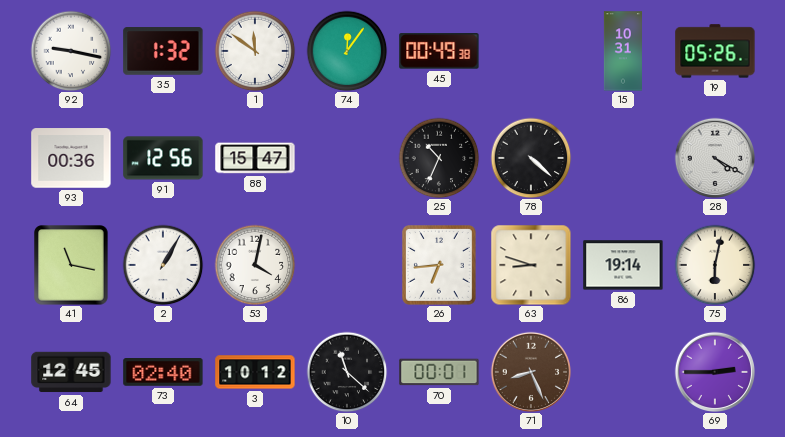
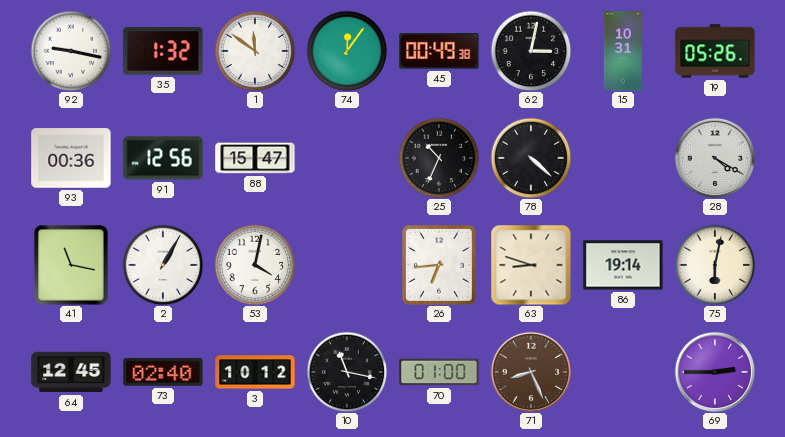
62: none -> 3:02
10: 11:22 -> 11:17
70: 00:01 -> 01:00
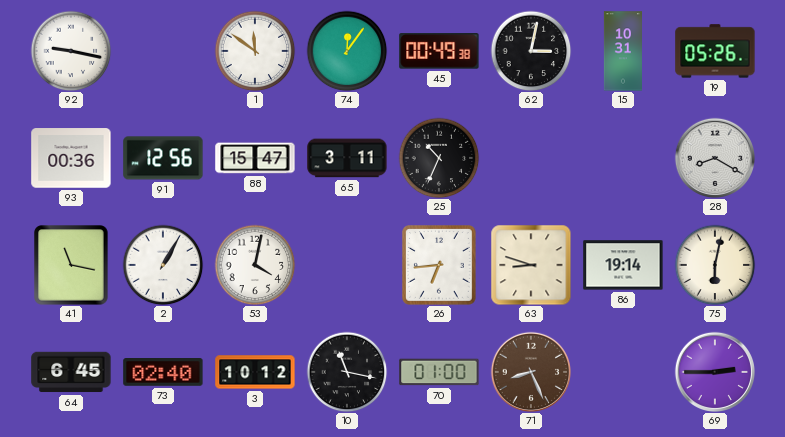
35: 1:32 -> none
65: none -> 3:11
78: 4:22 -> none
28: 4:20 -> 8:20
64: 12:45 -> 6:45
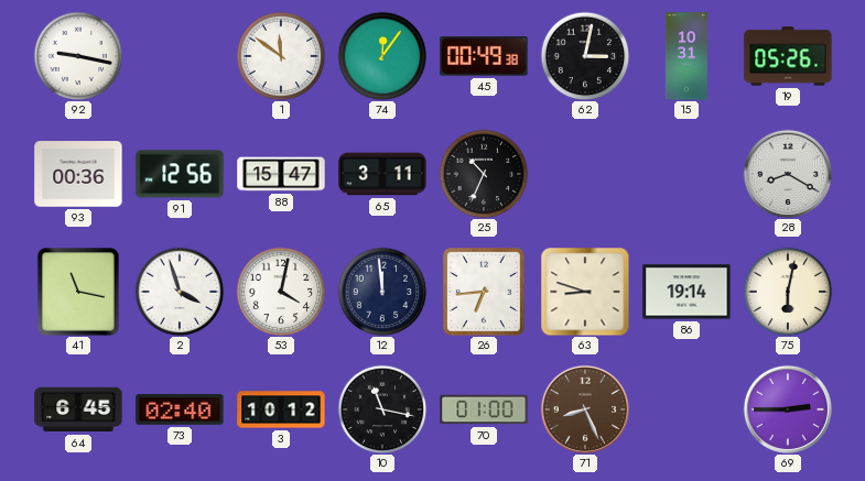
2: 1:05 -> 3:57
12: none -> 11:59
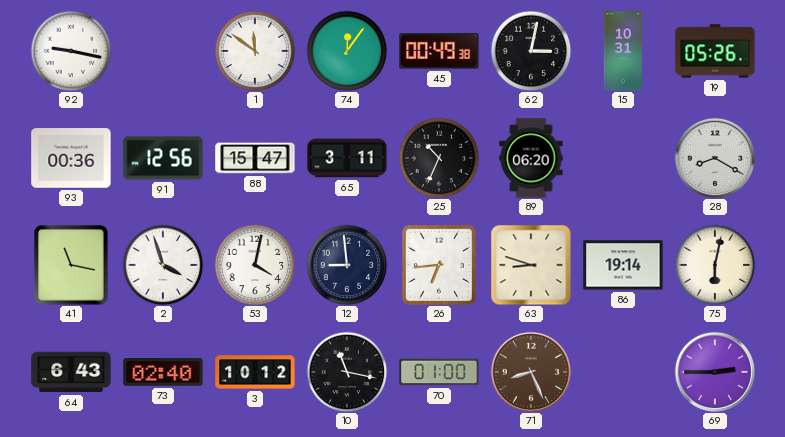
89: none -> 06:20
12: 11:59 -> 8:59
64: 6:45 -> 6:43
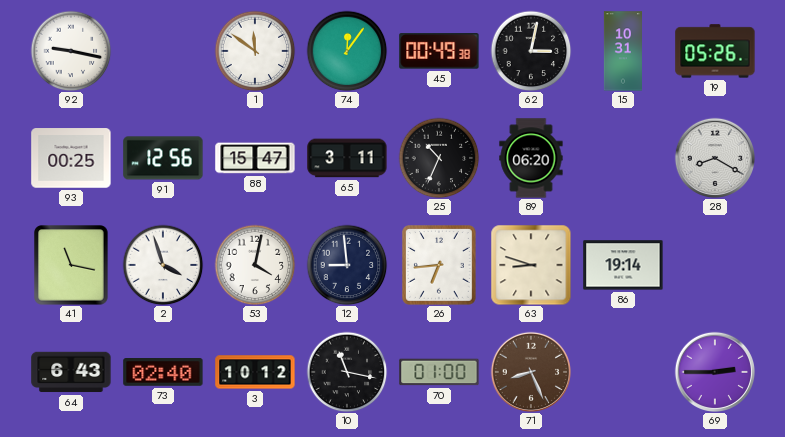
93: 00:36 -> 00:25
75: 6:02 -> none
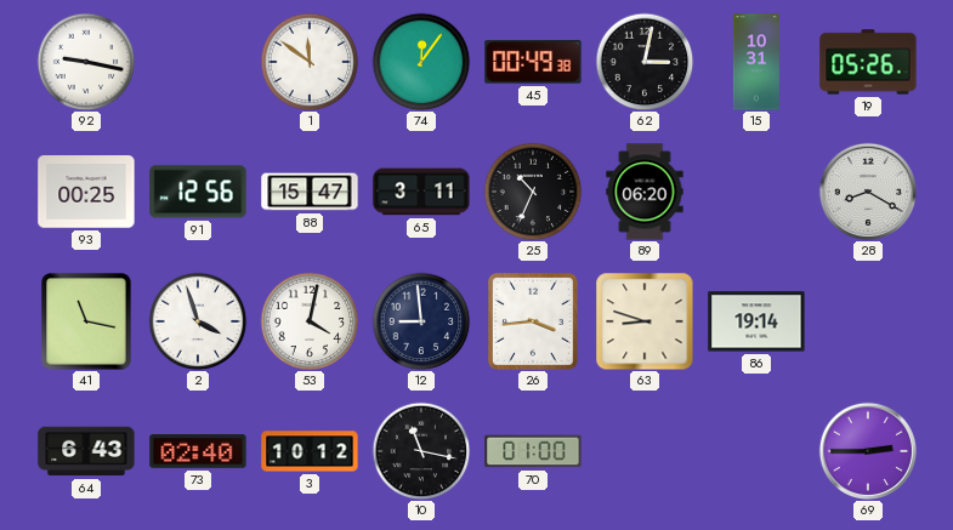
26: 6:44 -> 3:44
71: 8:26 -> none
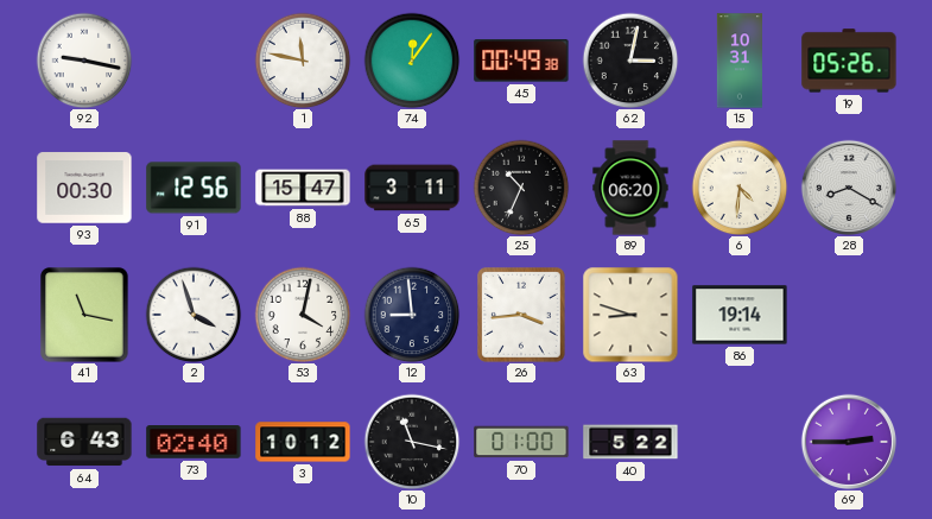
1: 11:51 -> 11:47
93: 00:25 -> 00:30
6: none -> 4:31
40: none -> 5:22
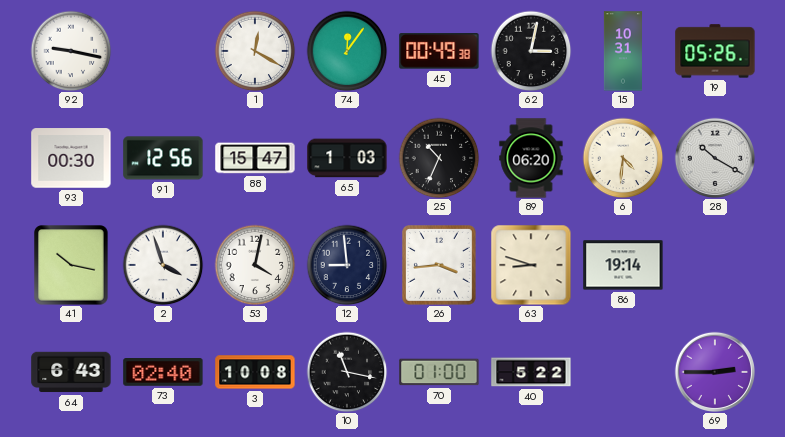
1: 11:47 -> 12:20
65: 3:11 -> 1:03
28: 8:20 -> 10:20
41: 11:17 -> 10:17
3: 10:12 -> 10:08
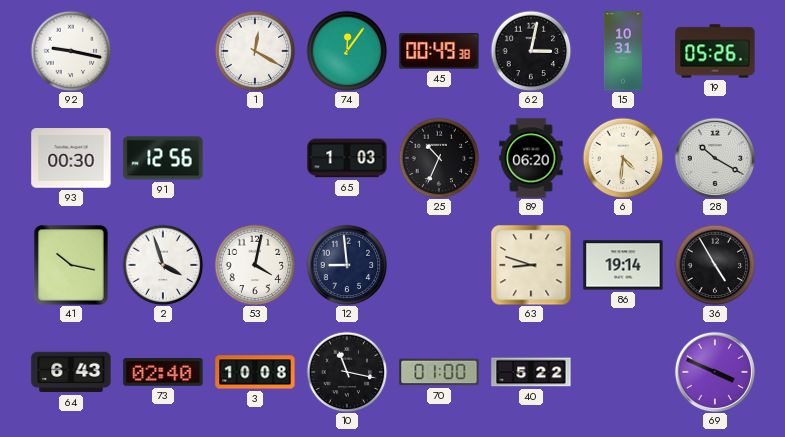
88: 15:47 -> none
26: 3:44 -> none
36: none -> 4:55
69: 2:45 -> 3:49
